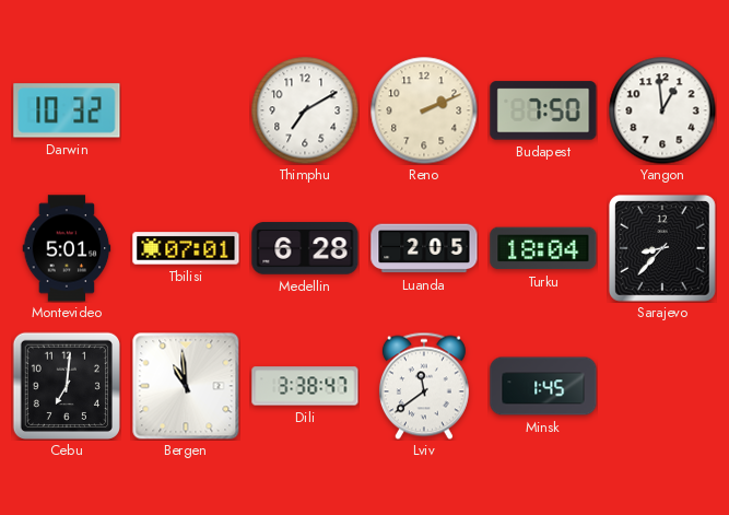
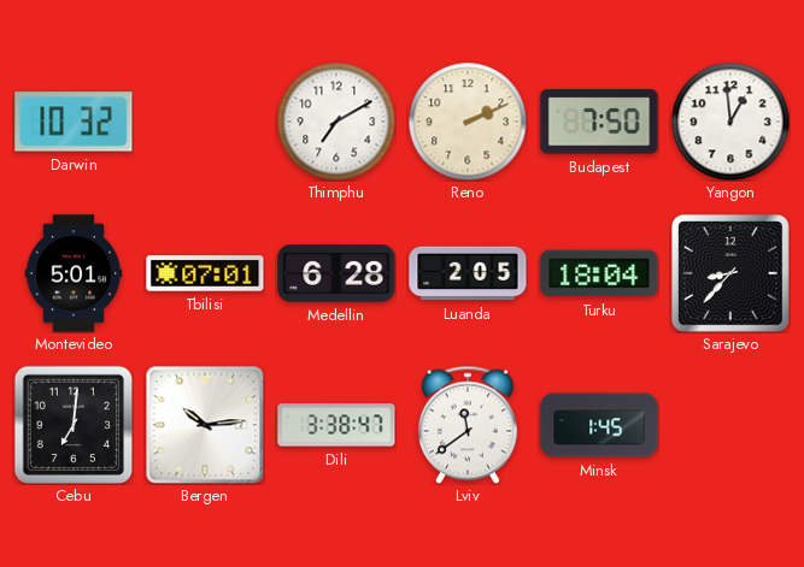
Bergen: 10:59 -> 10:14
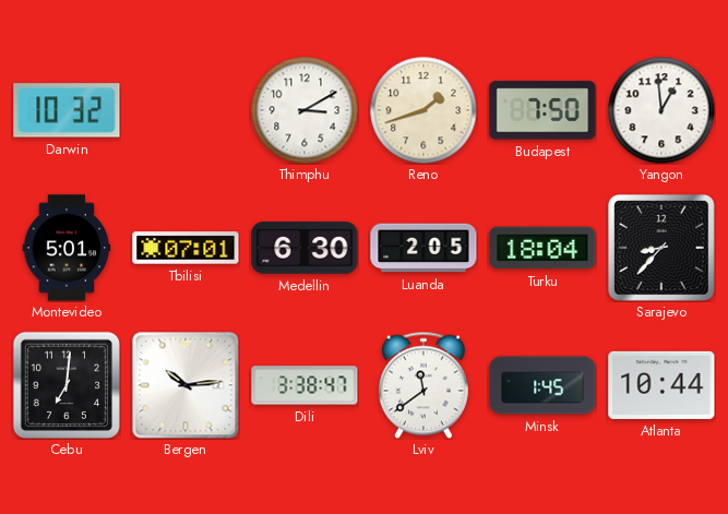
Thimphu: 7:10 -> 3:10
Reno: 2:11 -> 1:42
Medellin: 6:28 -> 6:30
Atlanta: none -> 10:44
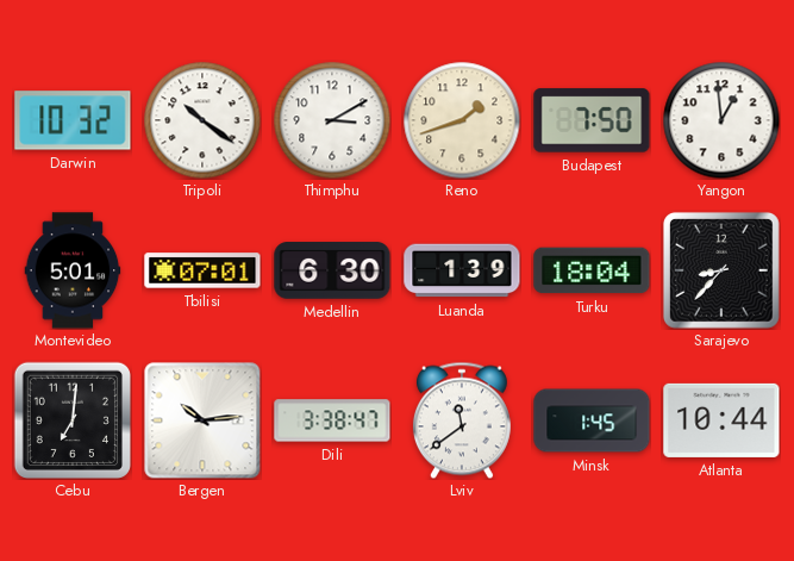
Tripoli: none -> 10:21
Luanda: 2:05 -> 1:39
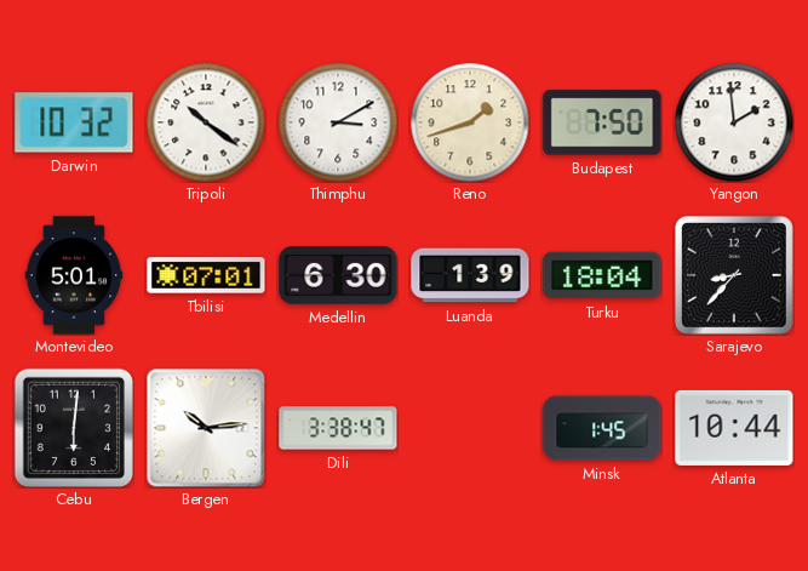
Yangon: 12:59 -> 1:59
Cebu: 7:01 -> 6:01
Lviv: 11:39 -> none
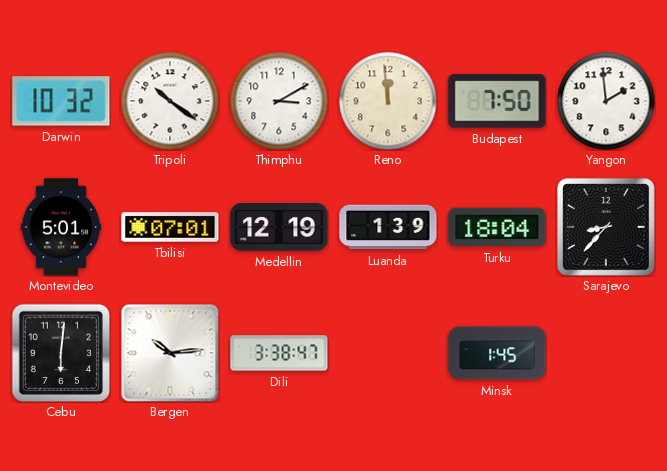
Reno: 1:42 -> 11:59
Medellin: 6:30 -> 12:19
Atlanta: 10:44 -> none
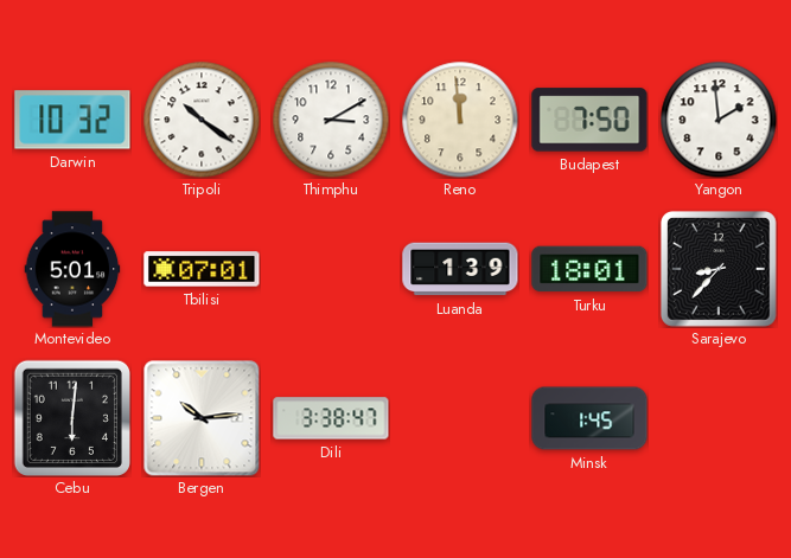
Medellin: 12:19 -> none
Turku: 18:04 -> 18:01
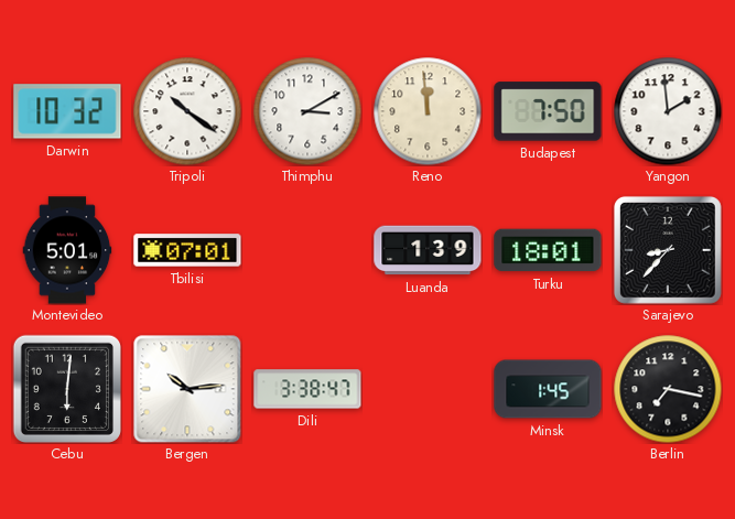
Berlin: none -> 7:17
